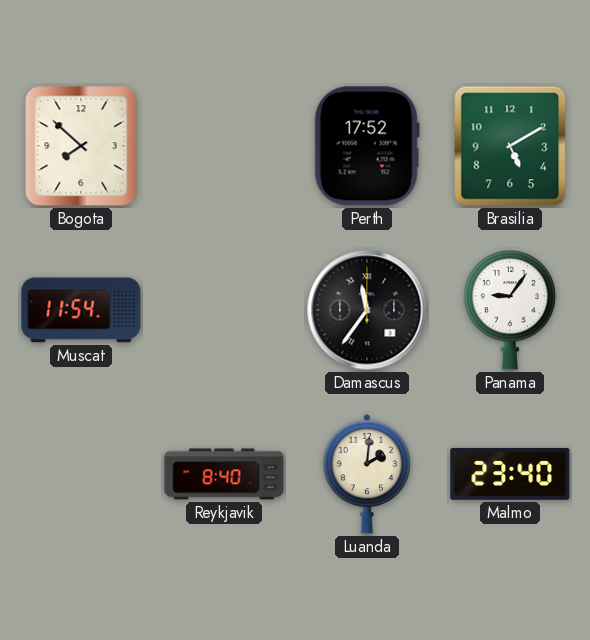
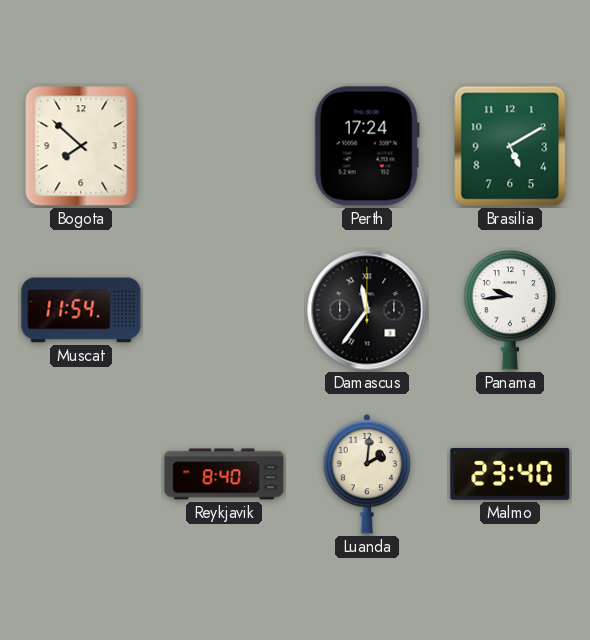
Perth: 17:52 -> 17:24
Panama: 9:06 -> 9:44
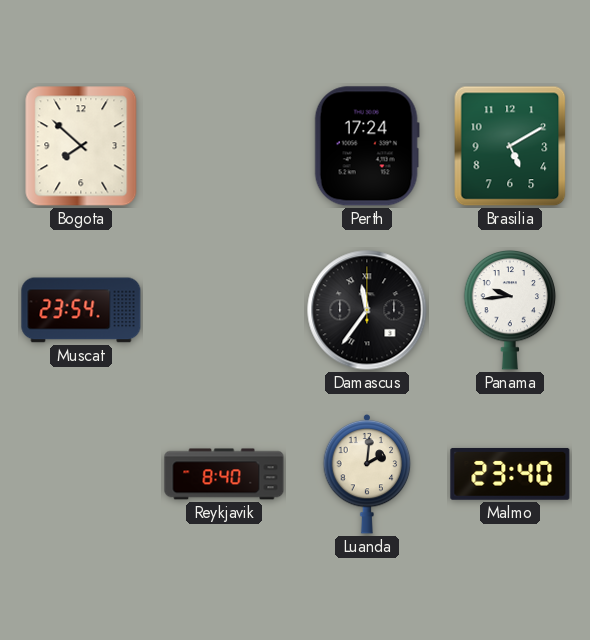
Muscat: 11:54 -> 23:54
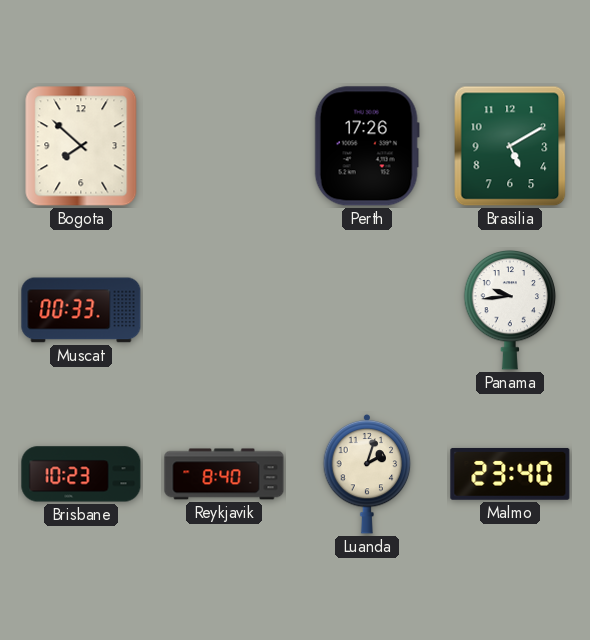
Perth: 17:24 -> 17:26
Muscat: 23:54 -> 00:33
Damascus: 11:36 -> none
Brisbane: none -> 10:23
Luanda: 2:01 -> 2:03
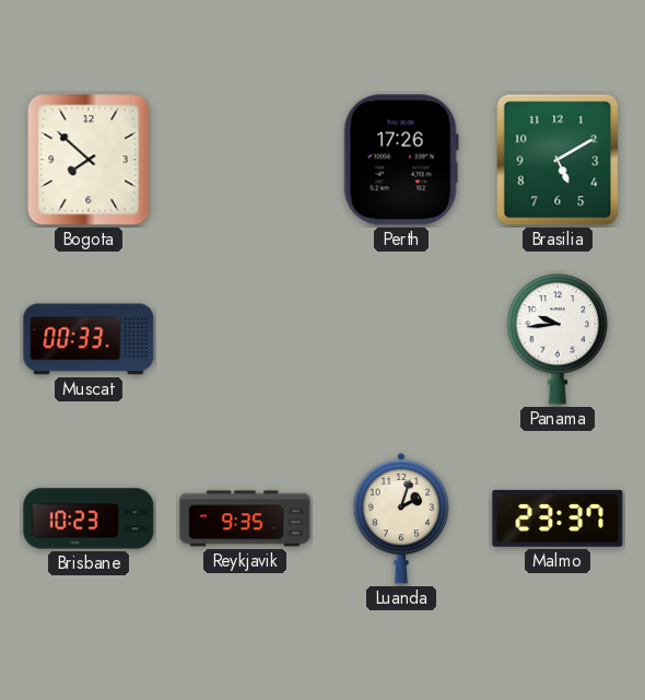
Reykjavik: 8:40 -> 9:35
Malmo: 23:40 -> 23:37
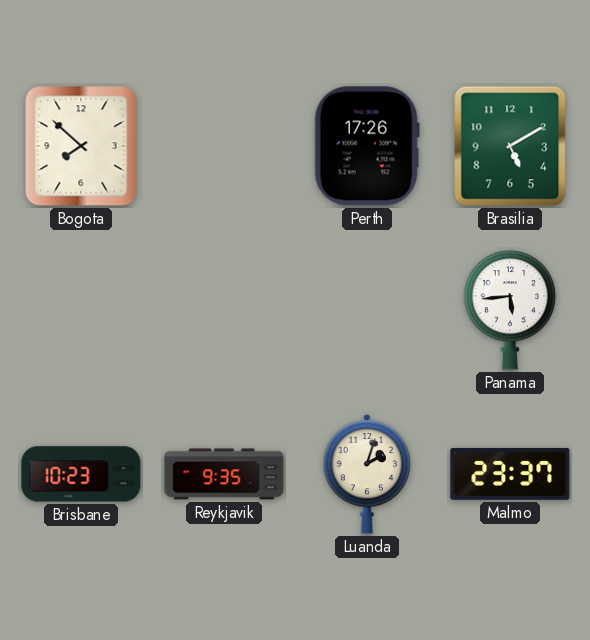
Muscat: 00:33 -> none
Panama: 9:44 -> 5:44
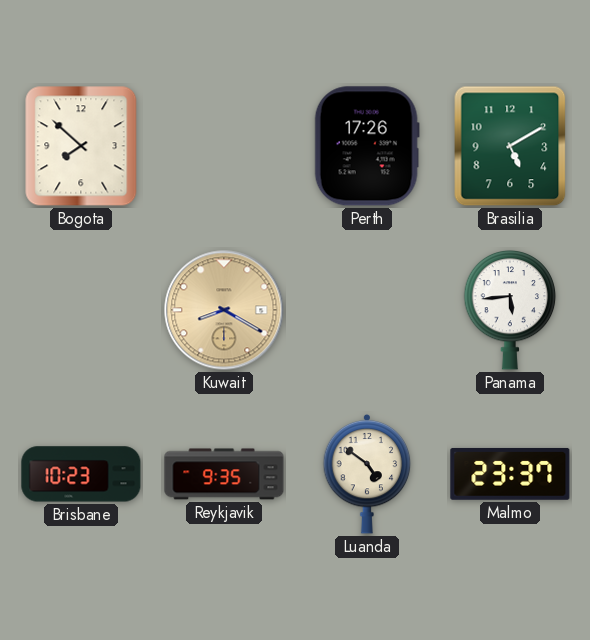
Kuwait: none -> 8:20
Luanda: 2:03 -> 4:51
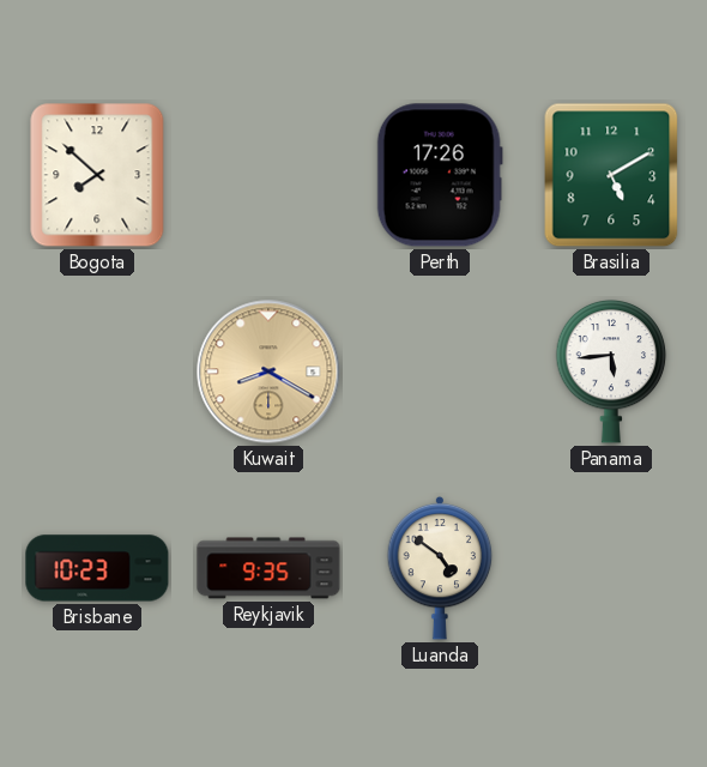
Malmo: 23:37 -> none
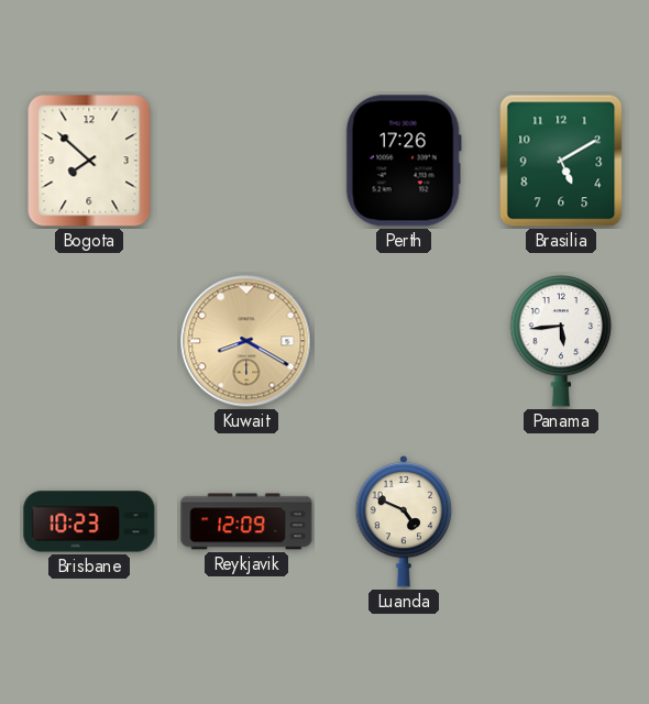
Reykjavik: 9:35 -> 12:09
Luanda: 4:51 -> 4:49
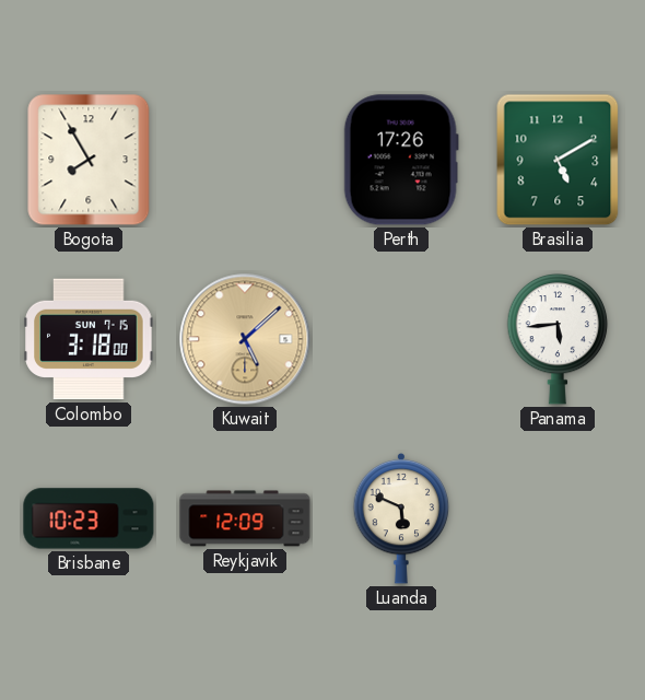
Bogota: 7:52 -> 7:55
Colombo: none -> 3:18
Kuwait: 8:20 -> 5:08
Luanda: 4:49 -> 5:49
